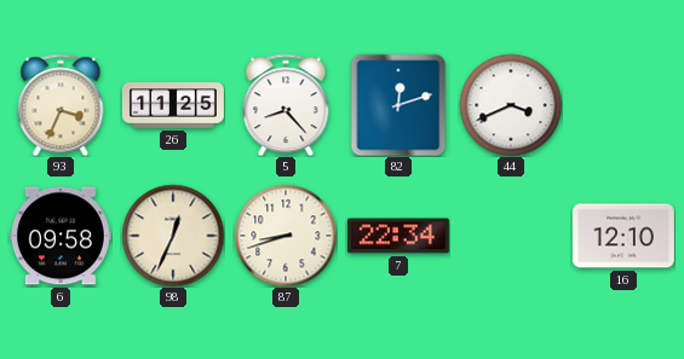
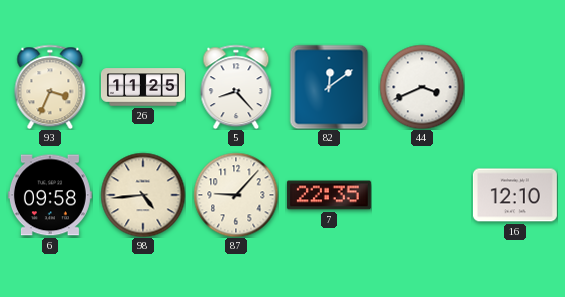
82: 12:12 -> 12:09
98: 12:34 -> 4:44
87: 8:42 -> 9:07
7: 22:34 -> 22:35
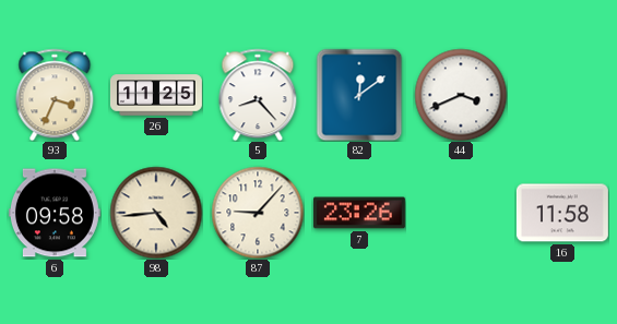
7: 22:35 -> 23:26
16: 12:10 -> 11:58
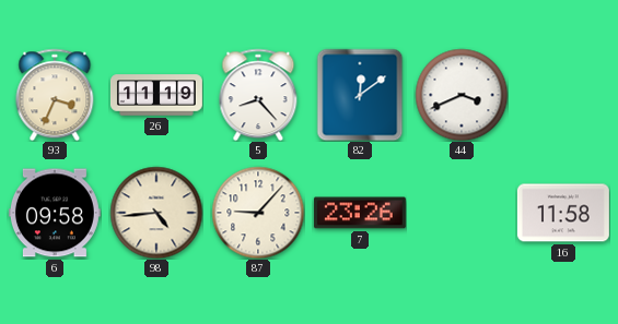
26: 11:25 -> 11:19
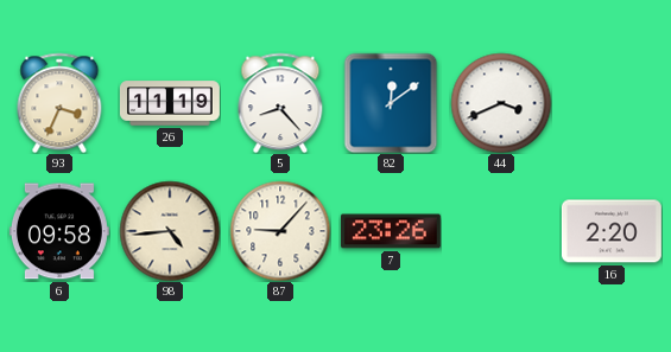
16: 11:58 -> 2:20
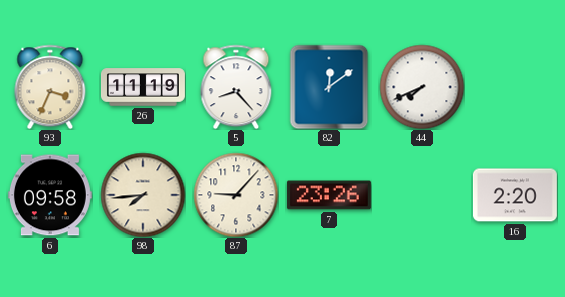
44: 3:41 -> 7:41
98: 4:44 -> 7:44
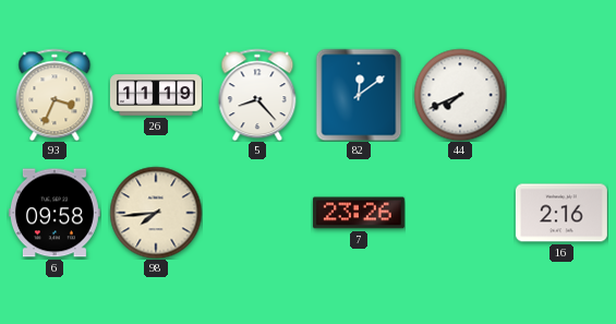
87: 9:07 -> none
16: 2:20 -> 2:16
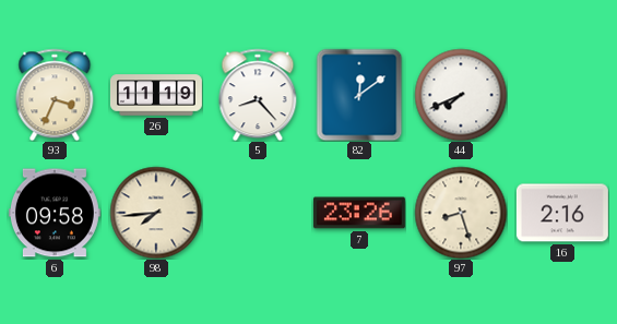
97: none -> 8:27
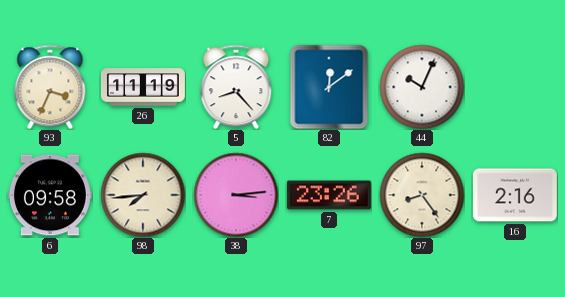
44: 7:41 -> 10:04
38: none -> 3:14
97: 8:27 -> 8:24
